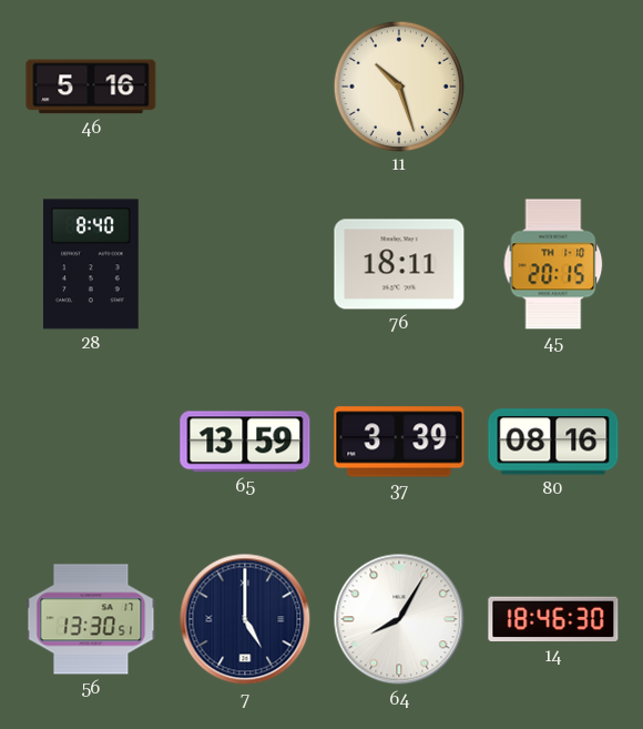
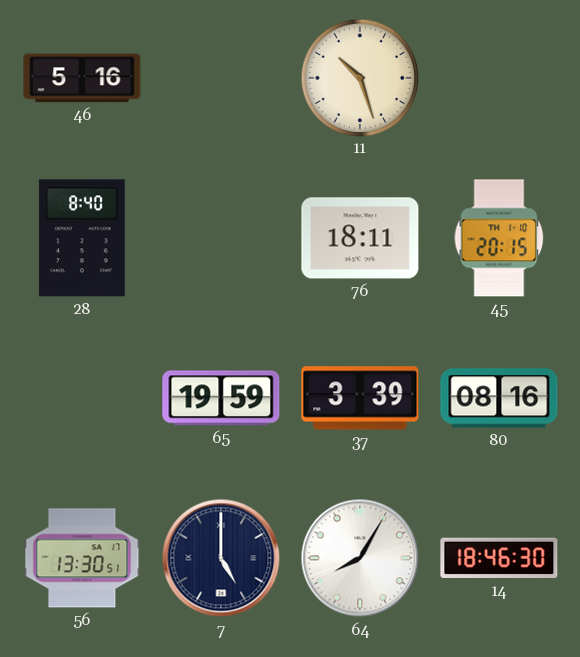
65: 13:59 -> 19:59
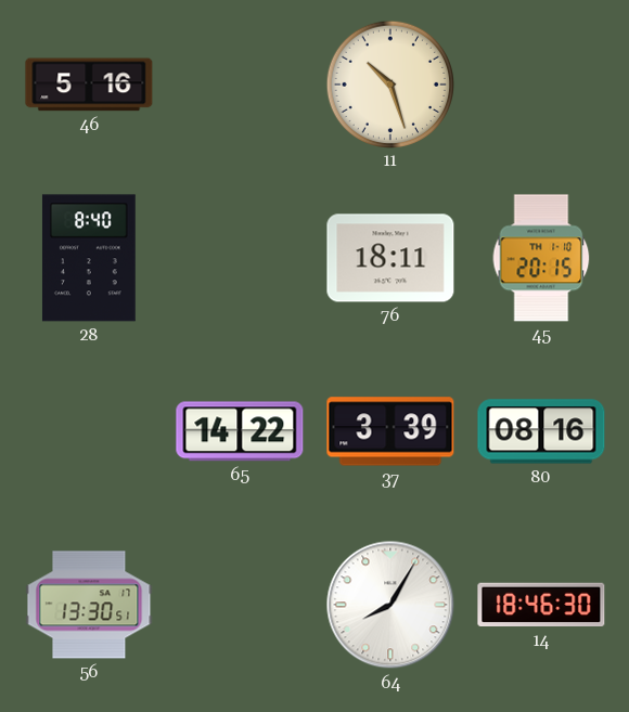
65: 19:59 -> 14:22
7: 5:00 -> none
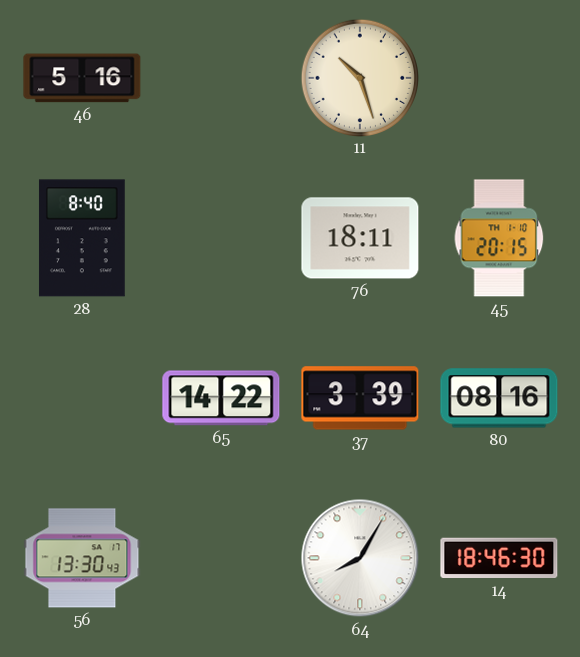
56: 13:30:51 -> 13:30:43
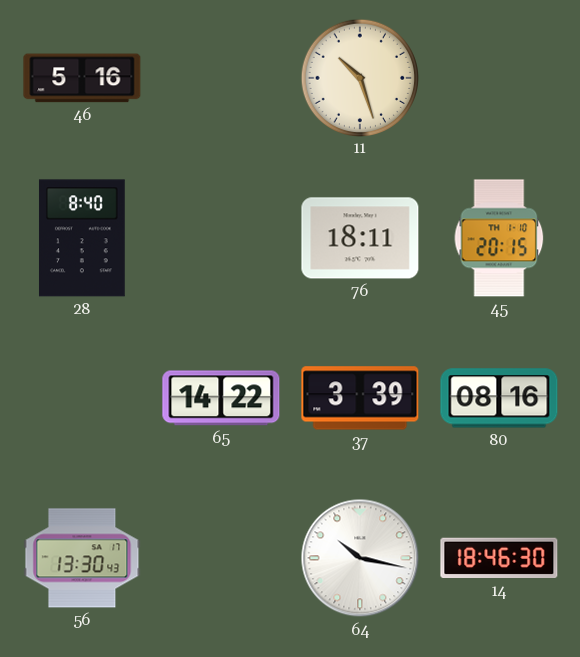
64: 8:05 -> 10:17
